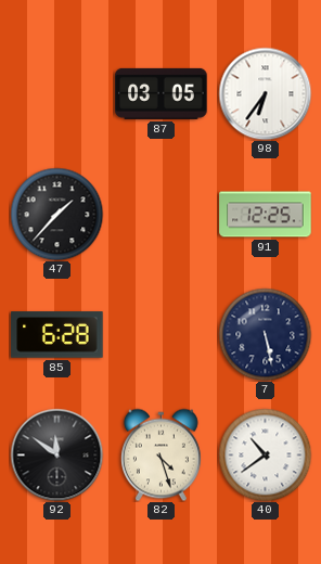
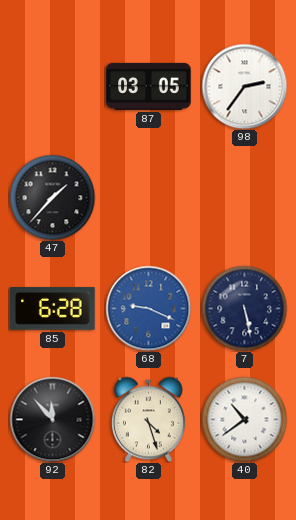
98: 6:36 -> 2:36
91: 12:25 -> none
68: none -> 9:19
92: 11:51 -> 11:53
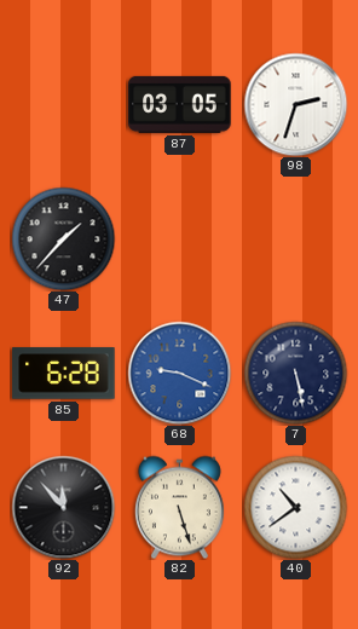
98: 2:36 -> 2:33
82: 4:27 -> 5:27
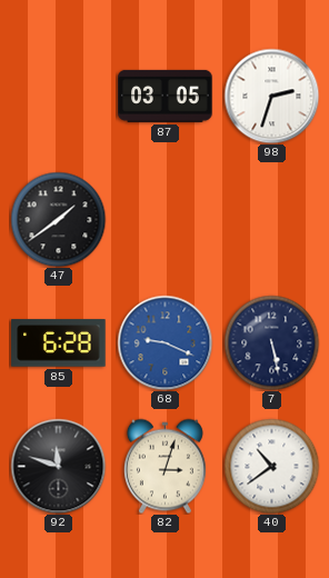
47: 1:37 -> 1:39
92: 11:53 -> 11:48
82: 5:27 -> 3:03
